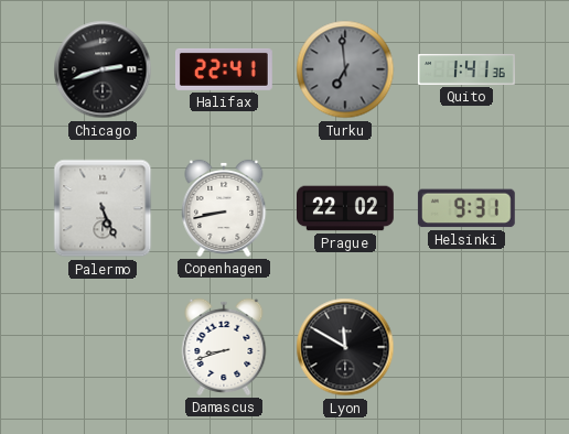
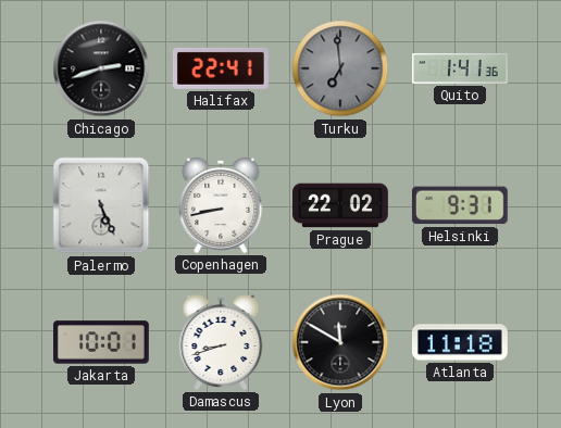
Jakarta: none -> 10:01
Atlanta: none -> 11:18
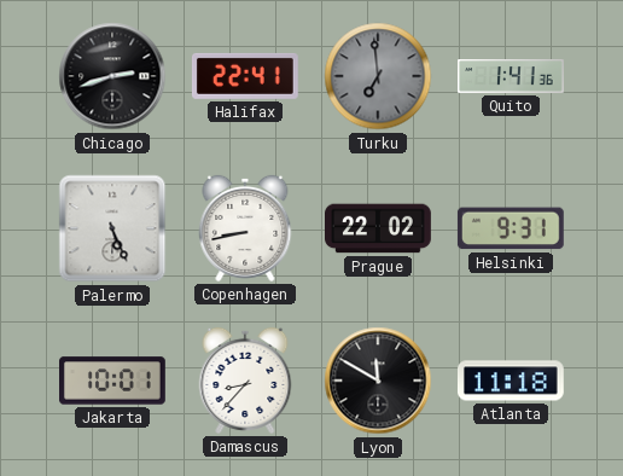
Damascus: 8:42 -> 8:37
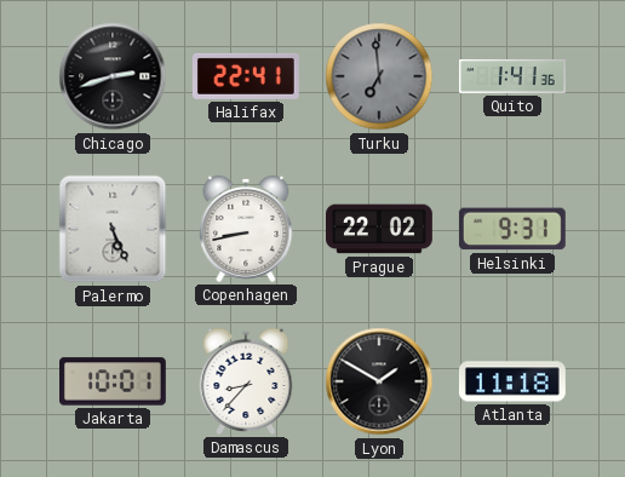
Lyon: 11:50 -> 1:50
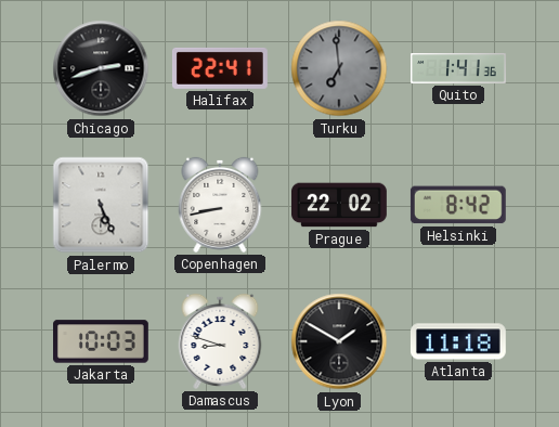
Helsinki: 9:31 -> 8:42
Jakarta: 10:01 -> 10:03
Damascus: 8:37 -> 8:48
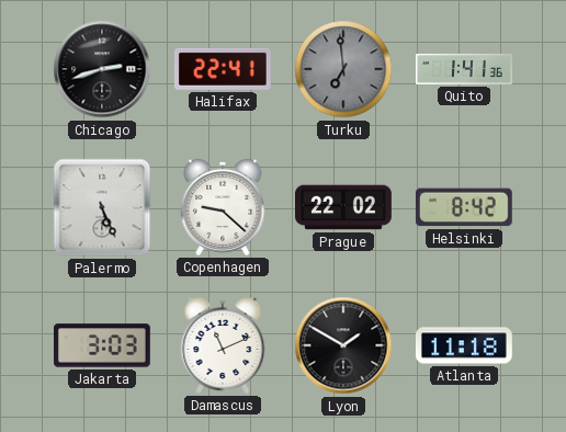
Copenhagen: 8:43 -> 9:22
Jakarta: 10:03 -> 3:03
Damascus: 8:48 -> 11:11
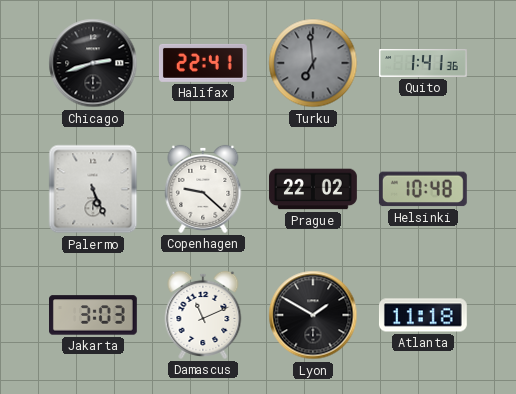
Helsinki: 8:42 -> 10:48
